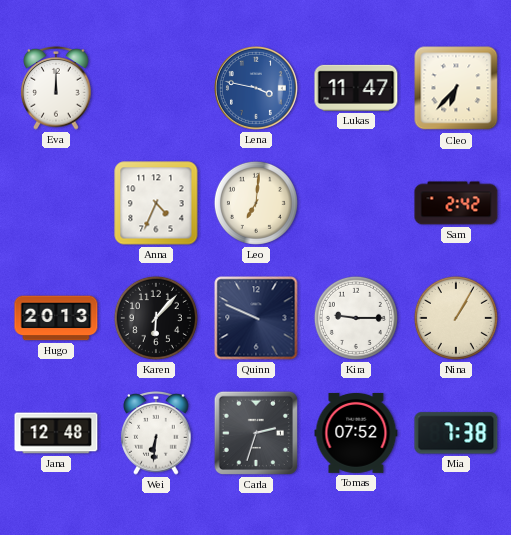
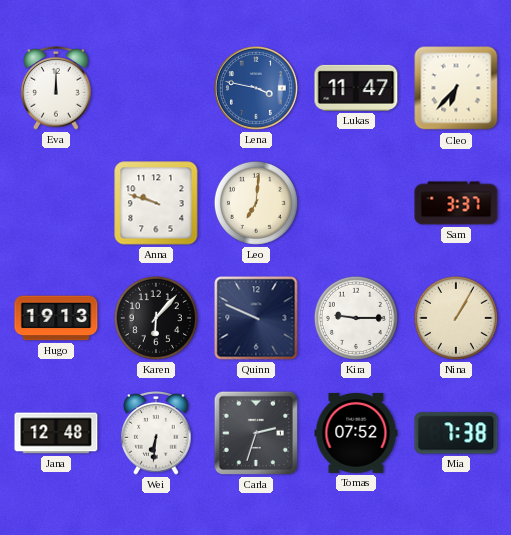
Anna: 4:34 -> 9:48
Sam: 2:42 -> 3:37
Hugo: 20:13 -> 19:13
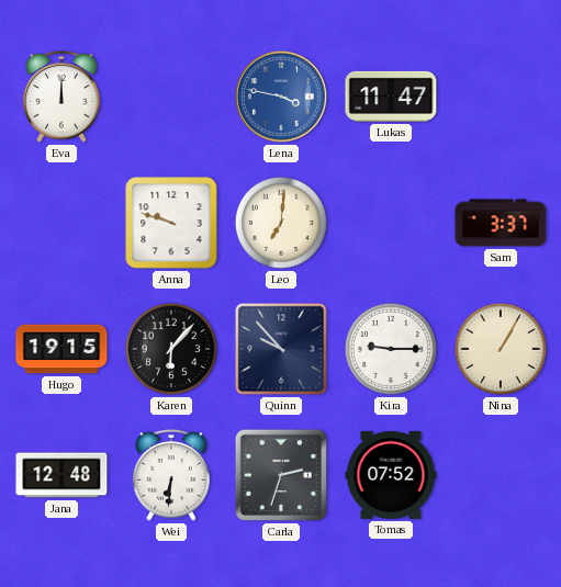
Cleo: 6:37 -> none
Hugo: 19:13 -> 19:15
Quinn: 9:49 -> 9:53
Mia: 7:38 -> none
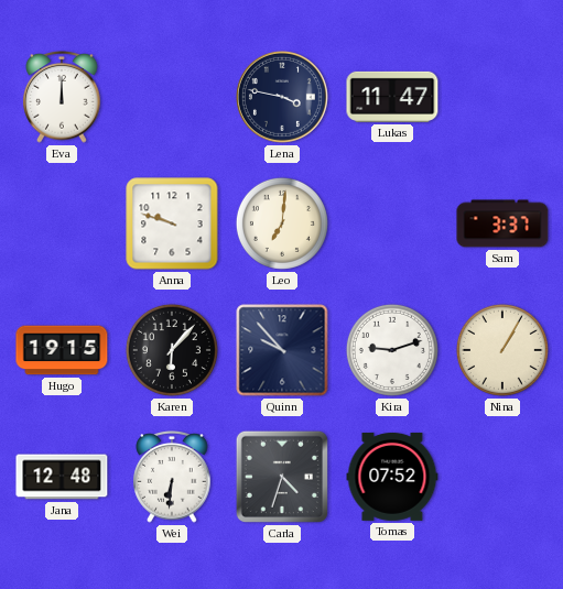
Lena dial: blue -> navy
Kira: 9:15 -> 9:12
Carla: 2:33 -> 4:33
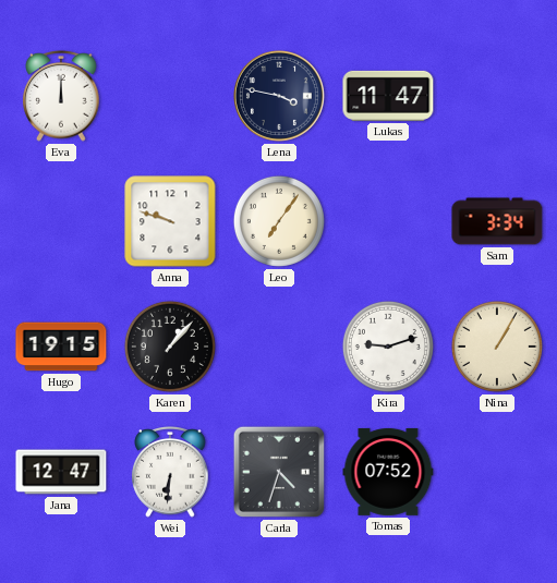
Leo: 7:01 -> 7:06
Sam: 3:37 -> 3:34
Karen: 6:07 -> 1:07
Quinn: 9:53 -> none
Jana: 12:48 -> 12:47
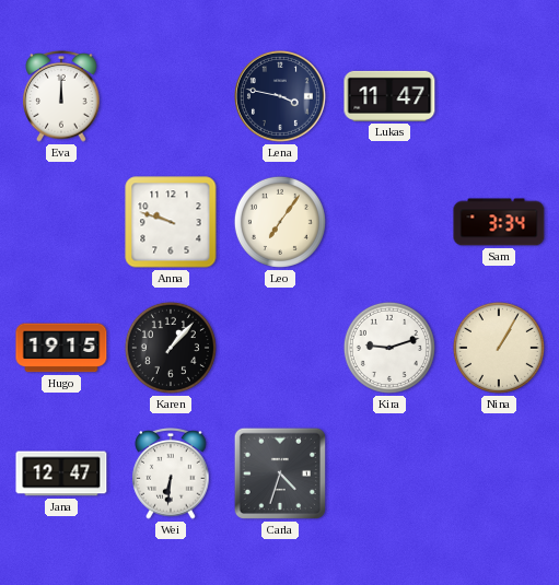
Tomas: 07:52 -> none
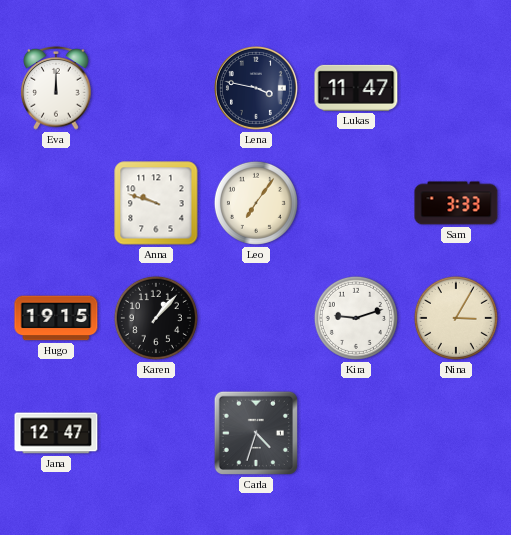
Sam: 3:34 -> 3:33
Nina: 1:05 -> 3:05
Wei: 6:31 -> none
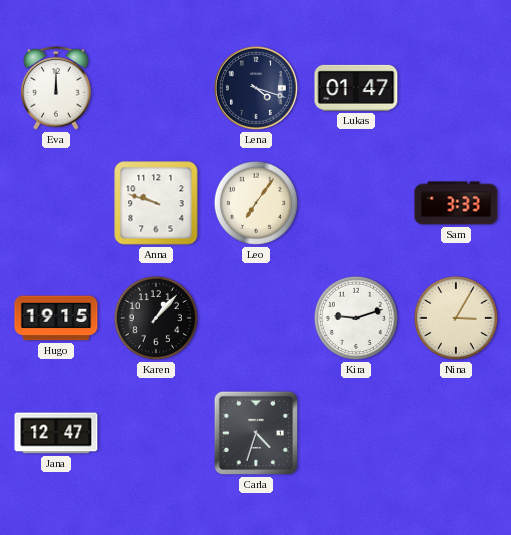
Lena: 3:47 -> 4:18
Lukas: 11:47 -> 01:47
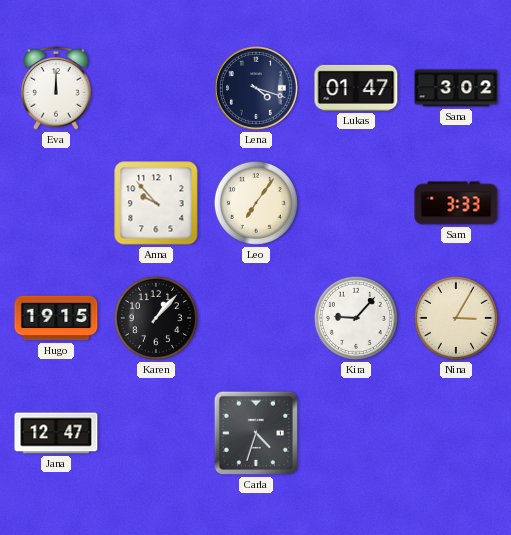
Sana: none -> 3:02
Anna: 9:48 -> 9:53
Kira: 9:12 -> 9:07
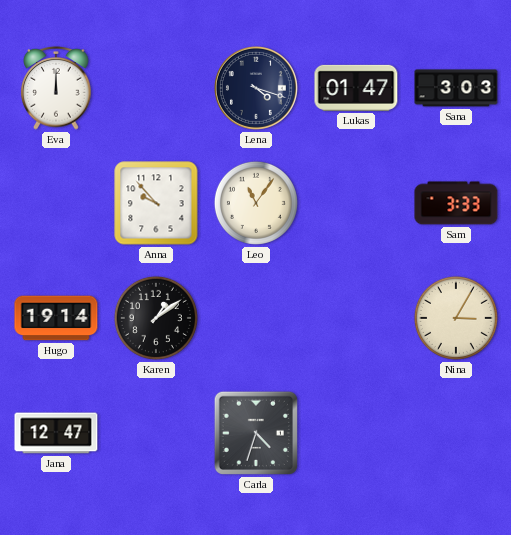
Sana: 3:02 -> 3:03
Leo: 7:06 -> 11:06
Hugo: 19:15 -> 19:14
Karen: 1:07 -> 1:09
Kira: 9:07 -> none
